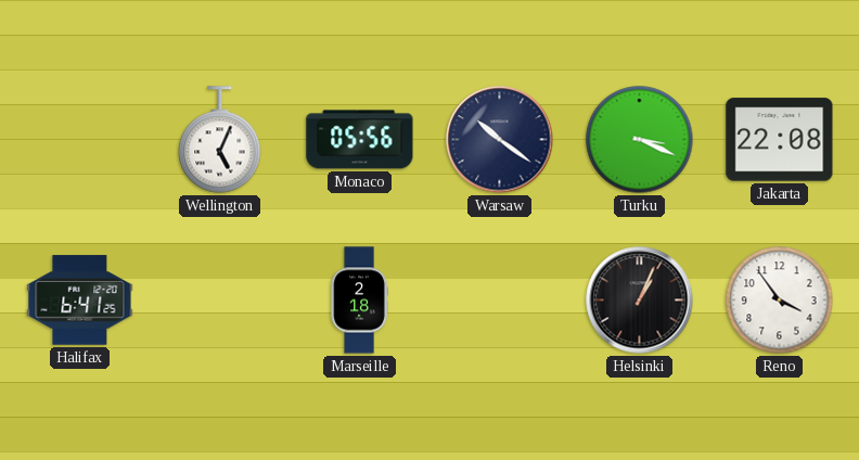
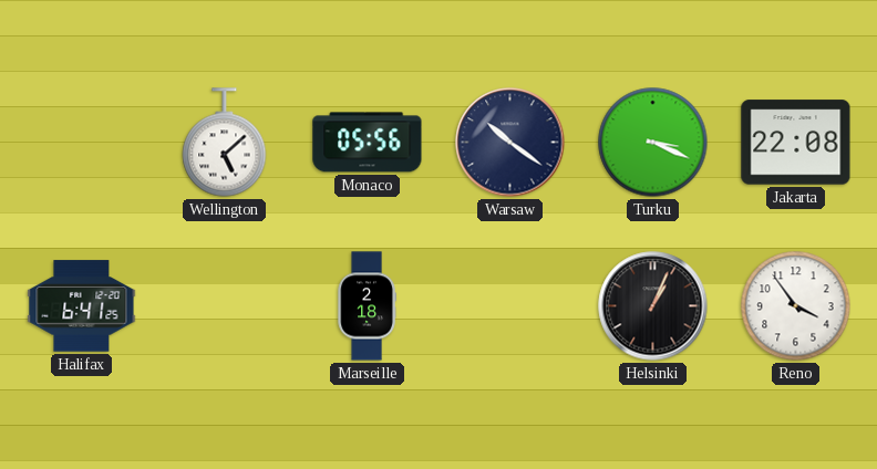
Wellington: 5:04 -> 5:08
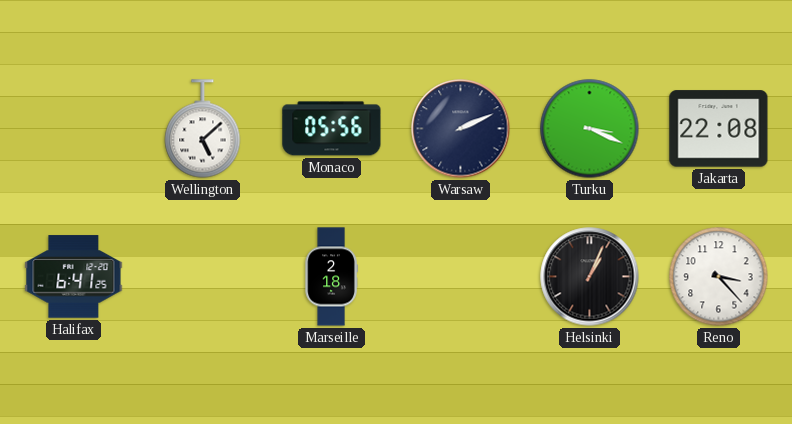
Warsaw: 10:21 -> 2:11
Reno: 3:54 -> 3:23
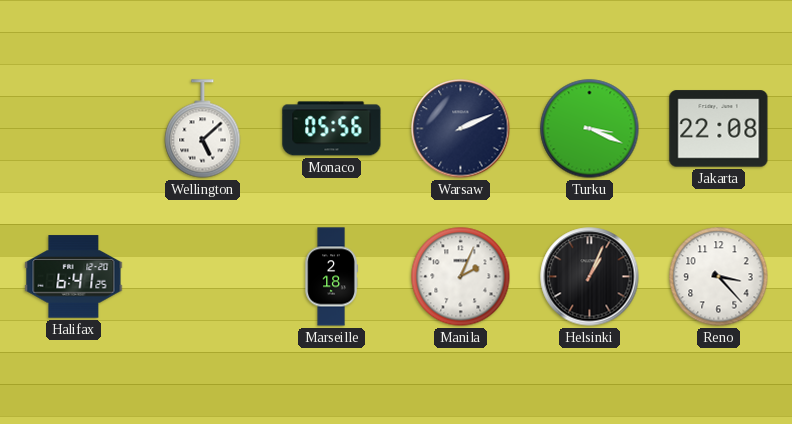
Manila: none -> 2:04
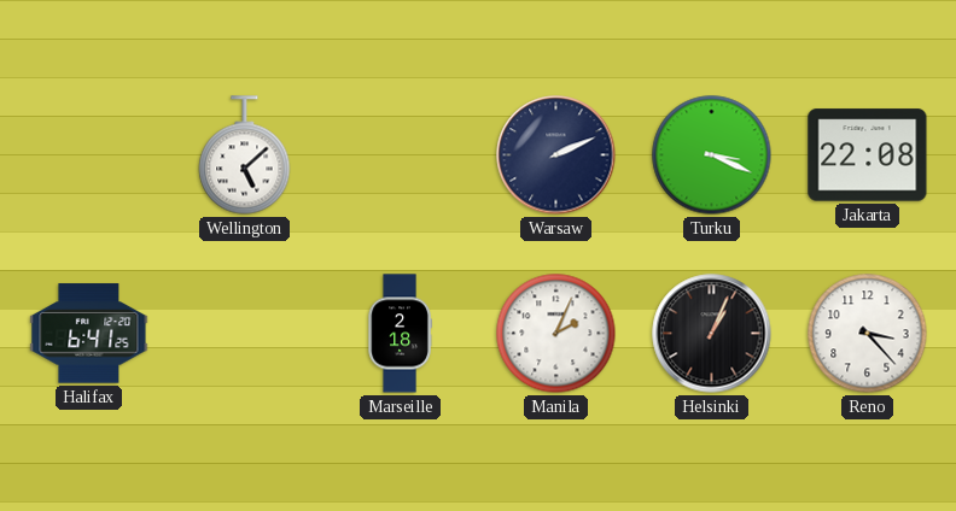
Monaco: 05:56 -> none
